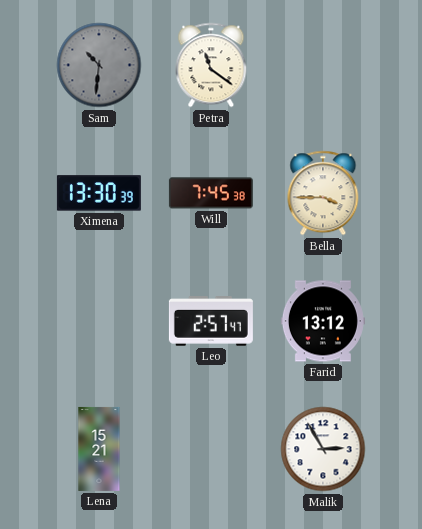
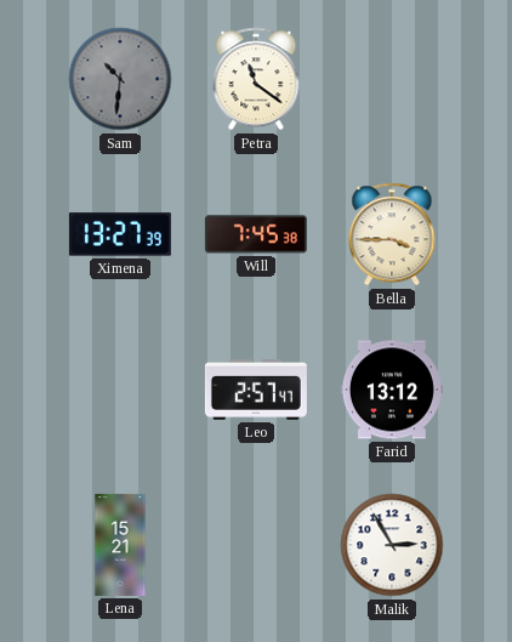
Ximena: 13:30 -> 13:27
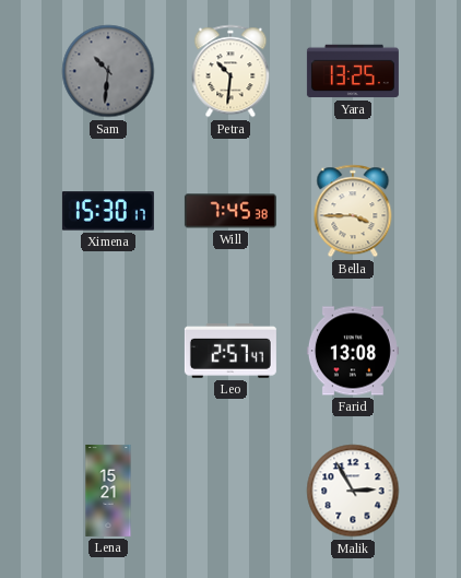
Petra: 11:21 -> 10:31
Yara: none -> 13:25
Ximena: 13:27 -> 15:30
Farid: 13:12 -> 13:08
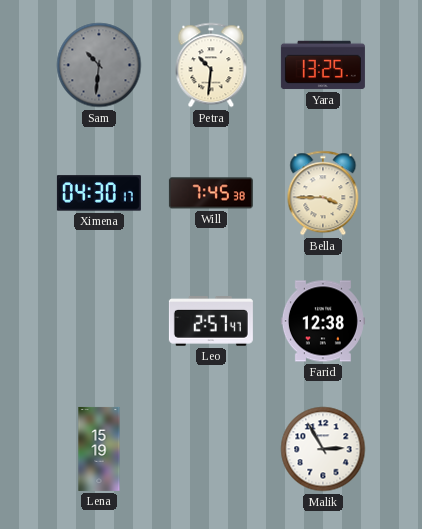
Ximena: 15:30 -> 04:30
Farid: 13:08 -> 12:38
Lena: 15:21 -> 15:19
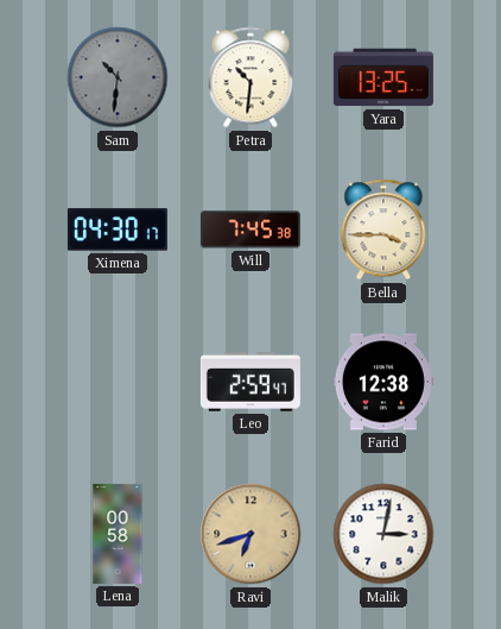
Leo: 2:57 -> 2:59
Lena: 15:19 -> 00:58
Ravi: none -> 6:42
Malik: 2:55 -> 3:02
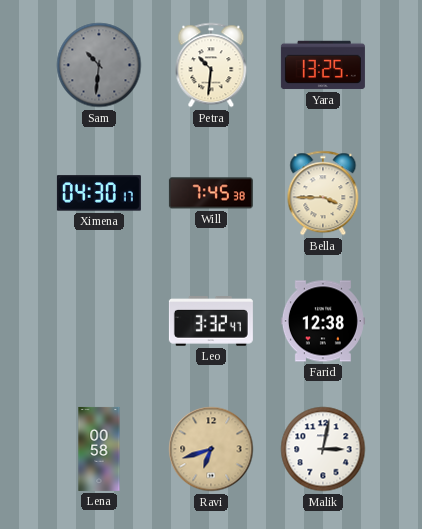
Leo: 2:59 -> 3:32
